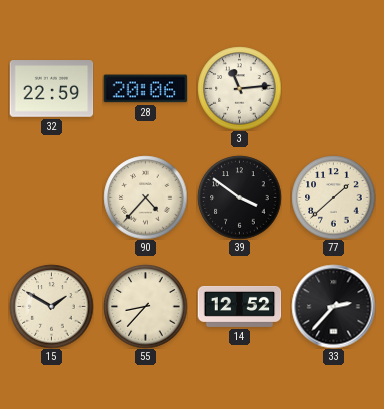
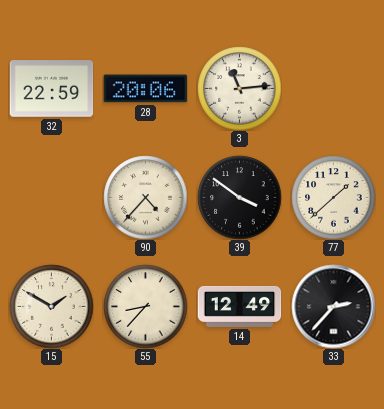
14: 12:52 -> 12:49
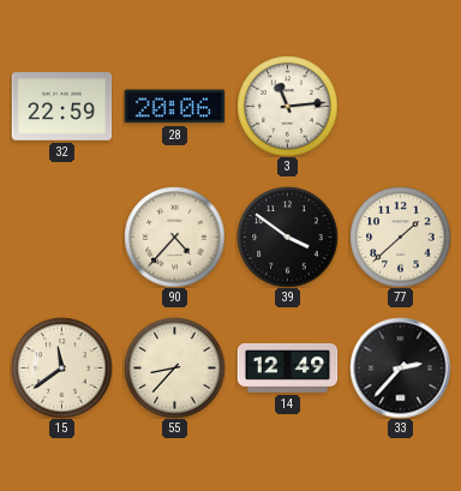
15: 1:50 -> 11:39
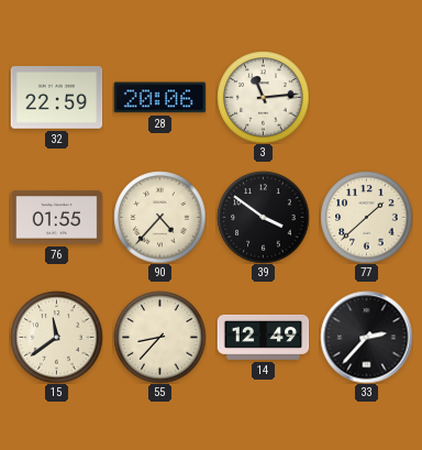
76: none -> 01:55
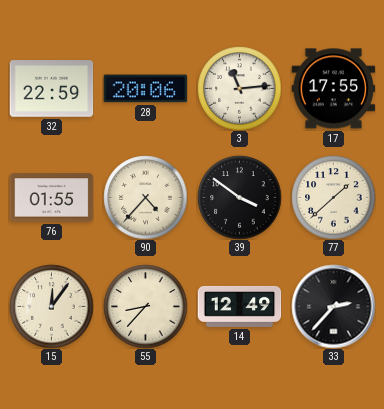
17: none -> 17:55
15: 11:39 -> 12:06
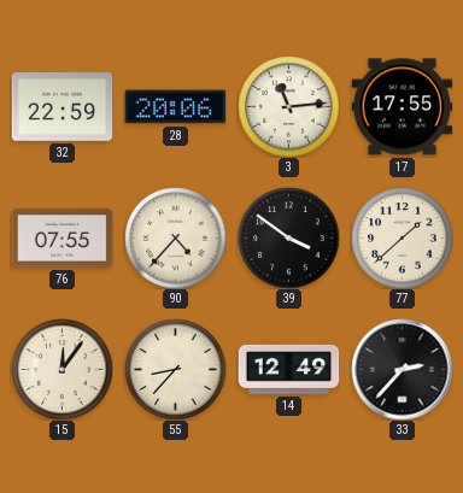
76: 01:55 -> 07:55
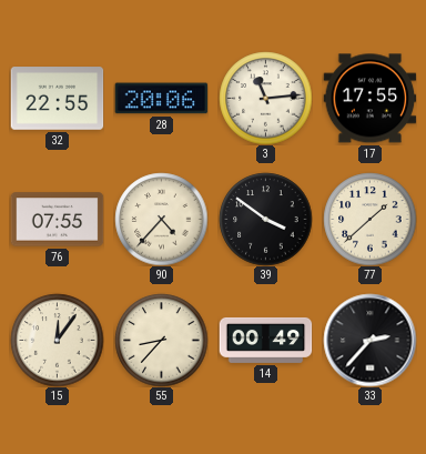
32: 22:59 -> 22:55
14: 12:49 -> 00:49
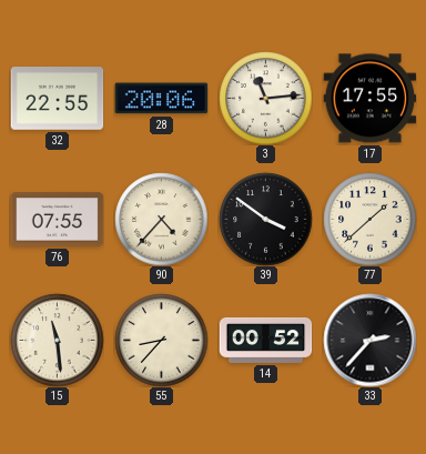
15: 12:06 -> 11:29
14: 00:49 -> 00:52
